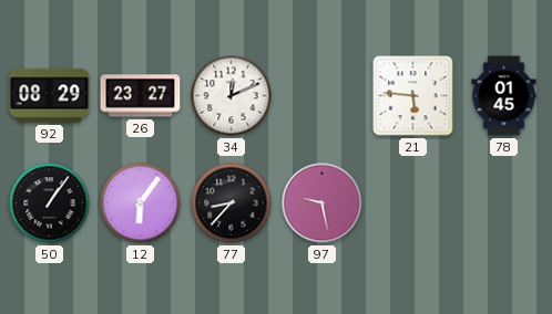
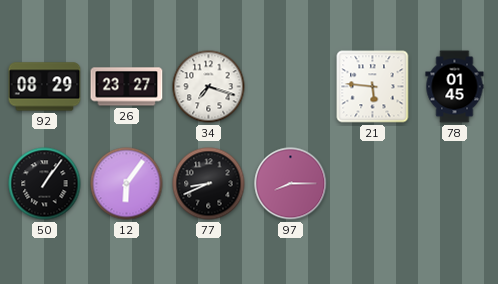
34: 12:11 -> 7:18
77: 8:37 -> 8:41
97: 9:28 -> 8:15
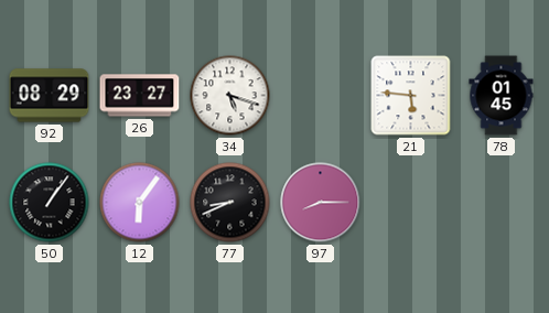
34: 7:18 -> 5:18
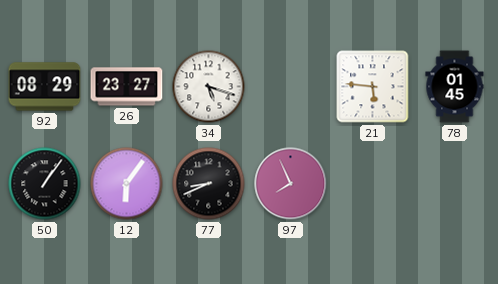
97: 8:15 -> 7:56
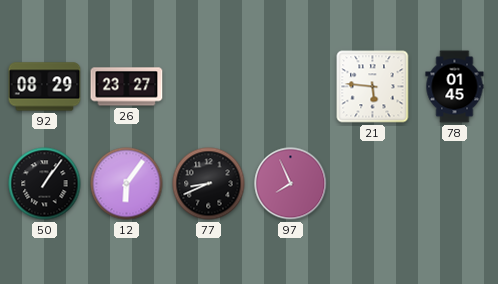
34: 5:18 -> none
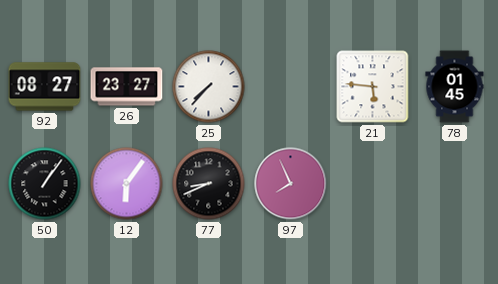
92: 08:29 -> 08:27
25: none -> 7:37
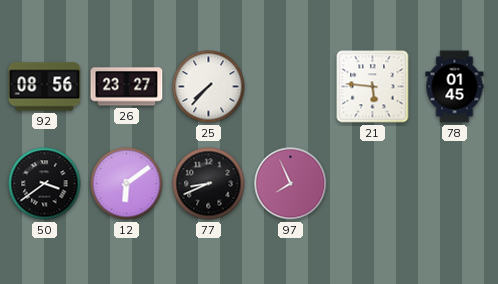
92: 08:27 -> 08:56
50: 1:06 -> 3:39
12: 6:06 -> 6:09
